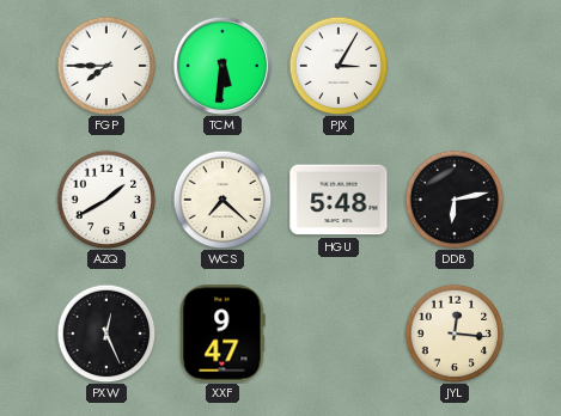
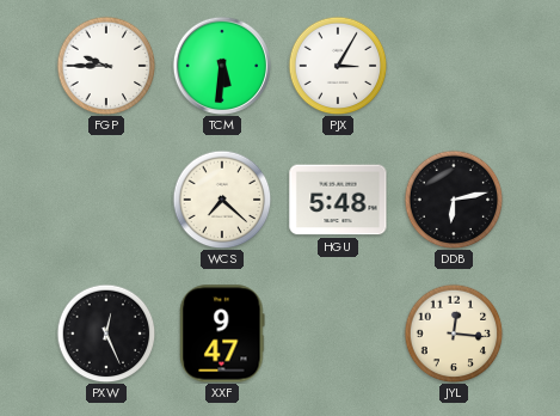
FGP: 7:45 -> 9:45
AZQ: 1:40 -> none
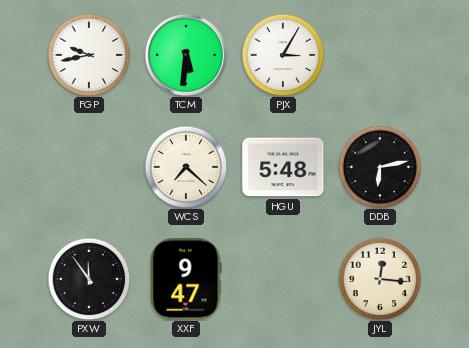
FGP: 9:45 -> 9:43
PXW: 12:26 -> 11:54
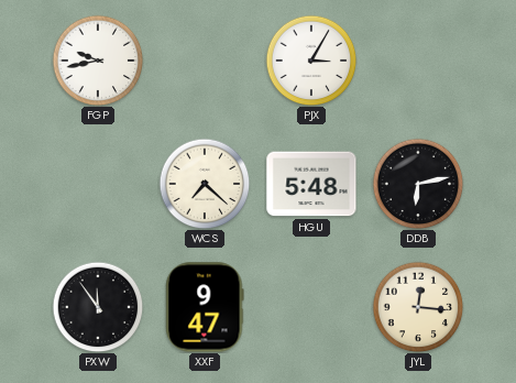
TCM: 5:31 -> none
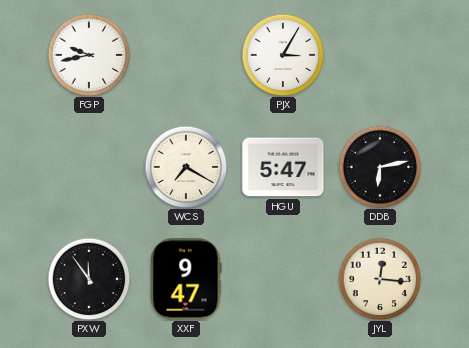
WCS: 7:22 -> 7:20
HGU: 5:48 -> 5:47
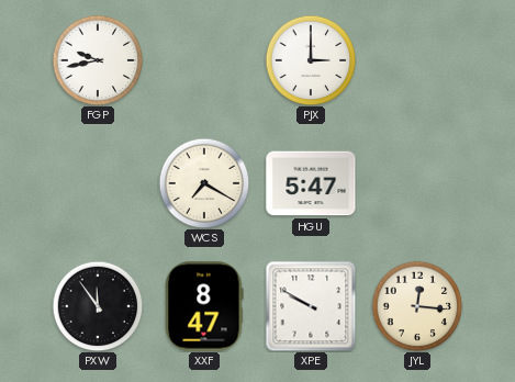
PJX: 3:05 -> 3:00
DDB: 6:13 -> none
XXF: 9:47 -> 8:47
XPE: none -> 9:50
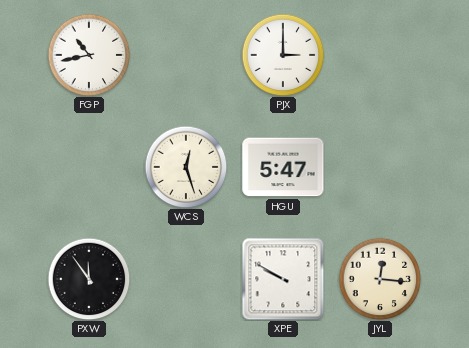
FGP: 9:43 -> 10:43
WCS: 7:20 -> 12:27
XXF: 8:47 -> none
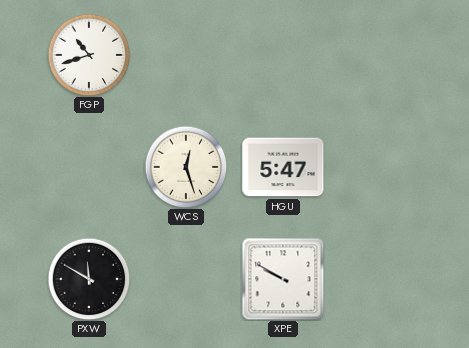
FGP: 10:43 -> 10:42
PJX: 3:00 -> none
PXW: 11:54 -> 11:50
JYL: 12:16 -> none
